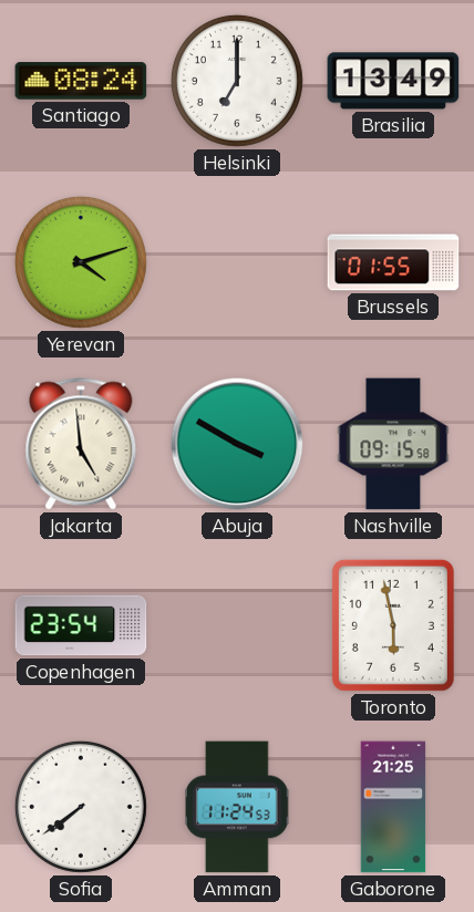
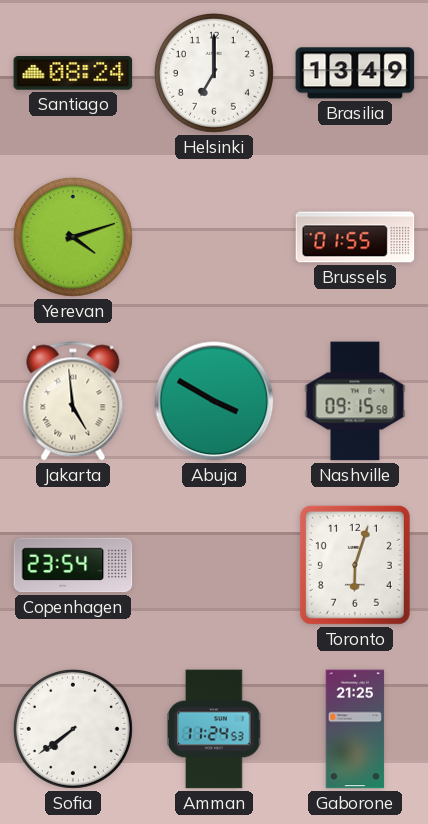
Toronto: 5:58 -> 6:03
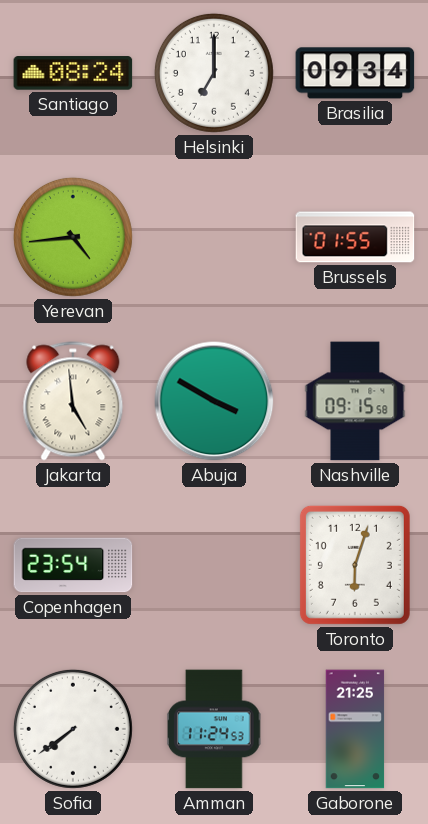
Brasilia: 13:49 -> 09:34
Yerevan: 4:12 -> 4:44
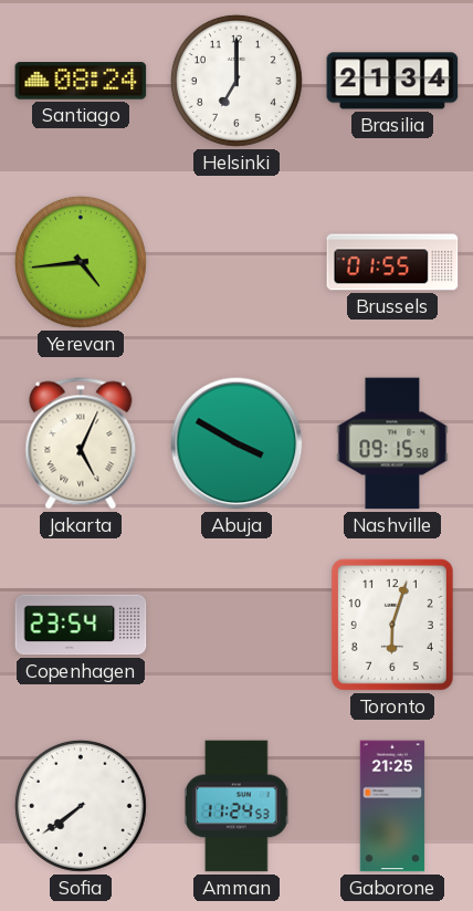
Brasilia: 09:34 -> 21:34
Jakarta: 4:59 -> 5:04
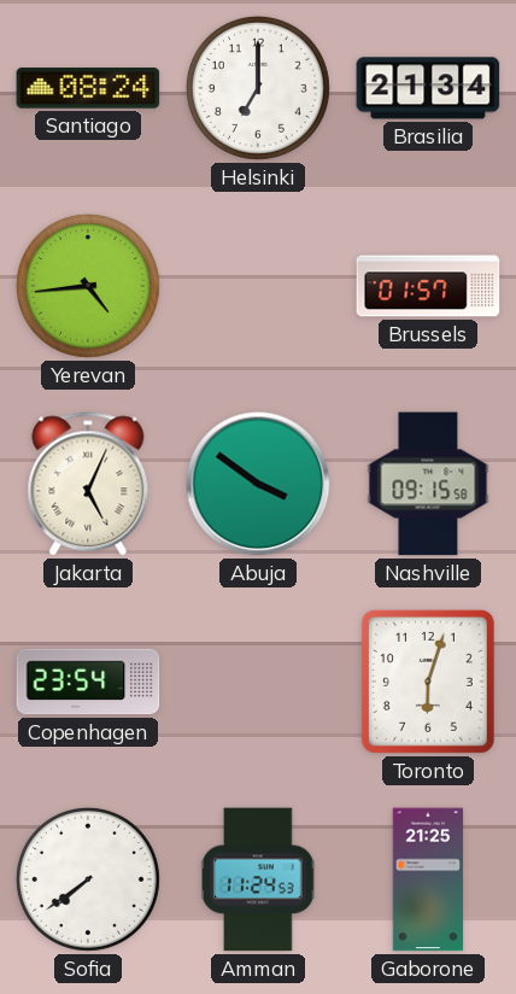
Brussels: 01:55 -> 01:57
Abuja: 3:50 -> 3:51
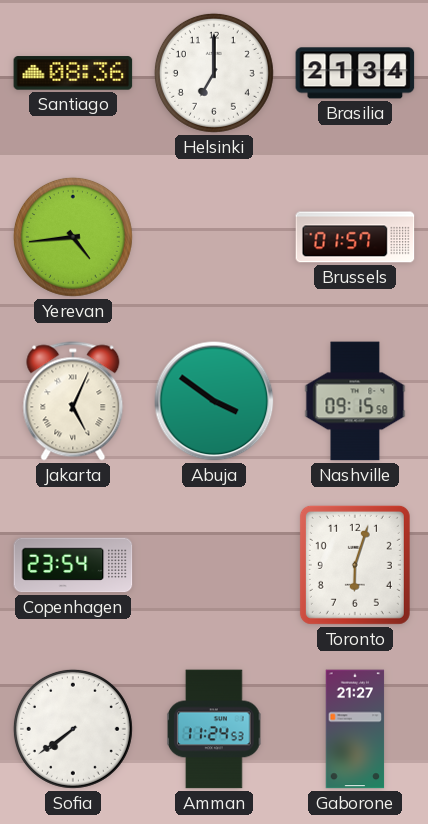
Santiago: 08:24 -> 08:36
Gaborone: 21:25 -> 21:27
